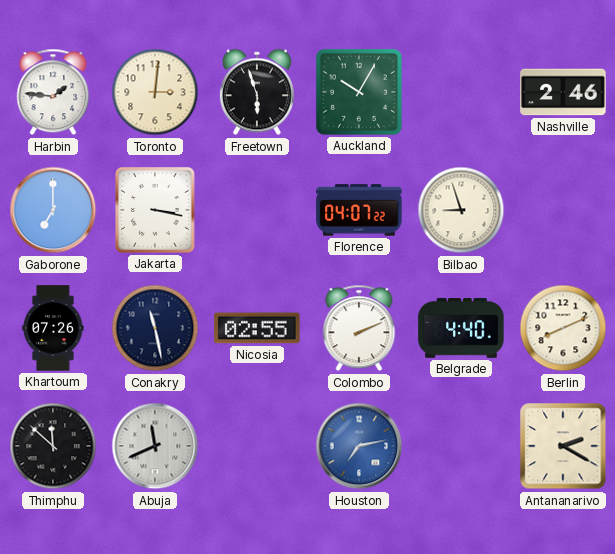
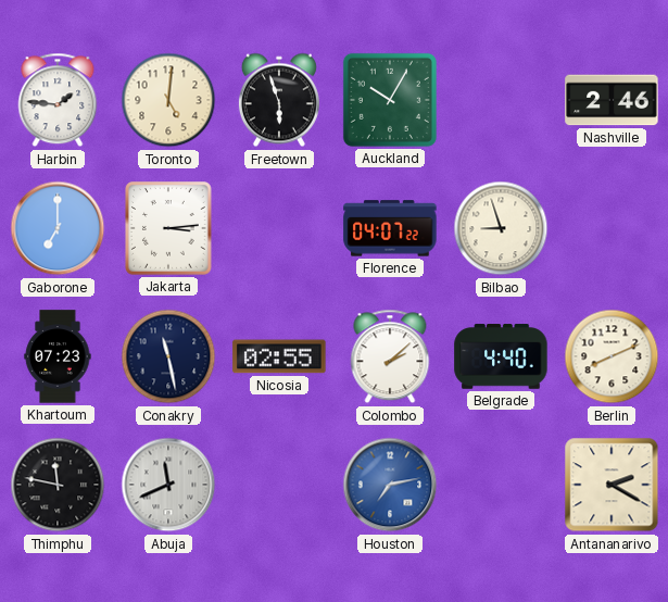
Toronto: 3:01 -> 5:01
Jakarta: 3:17 -> 3:14
Khartoum: 07:26 -> 07:23
Colombo: 2:11 -> 2:08
Thimphu: 11:52 -> 11:47
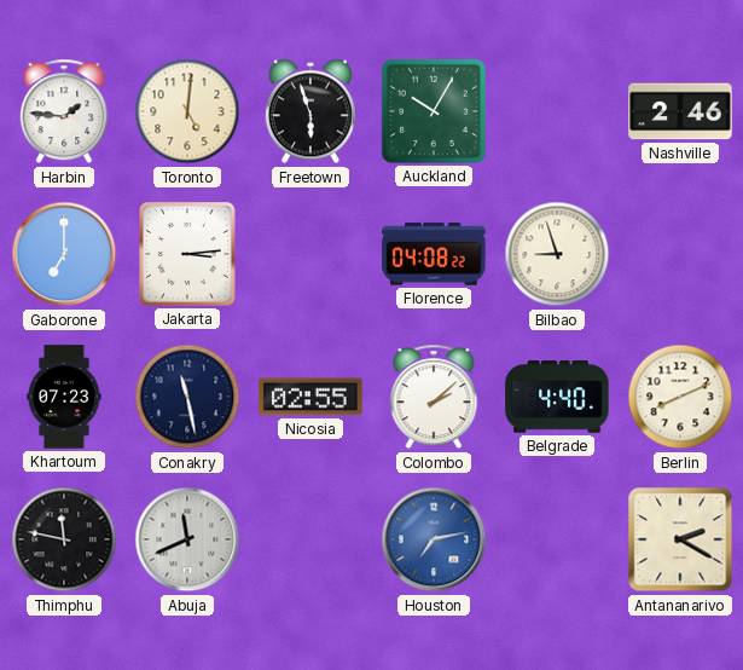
Florence: 04:07 -> 04:08
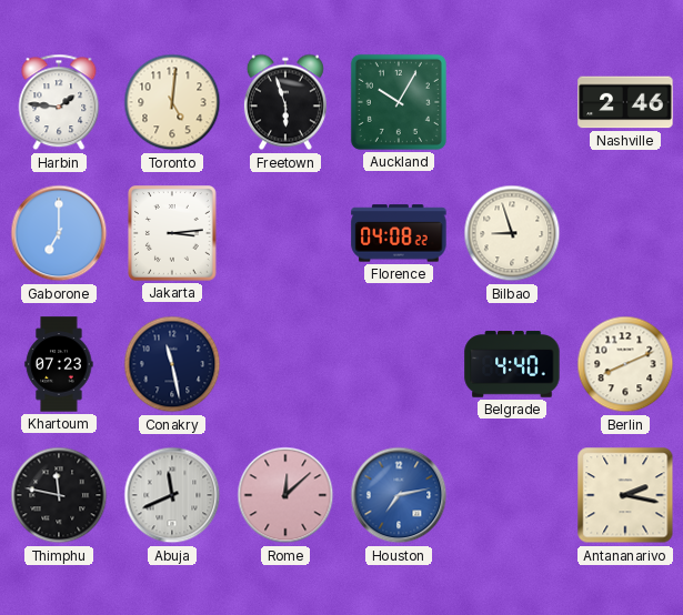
Nicosia: 02:55 -> none
Colombo: 2:08 -> none
Rome: none -> 12:08
Antananarivo: 2:20 -> 2:17
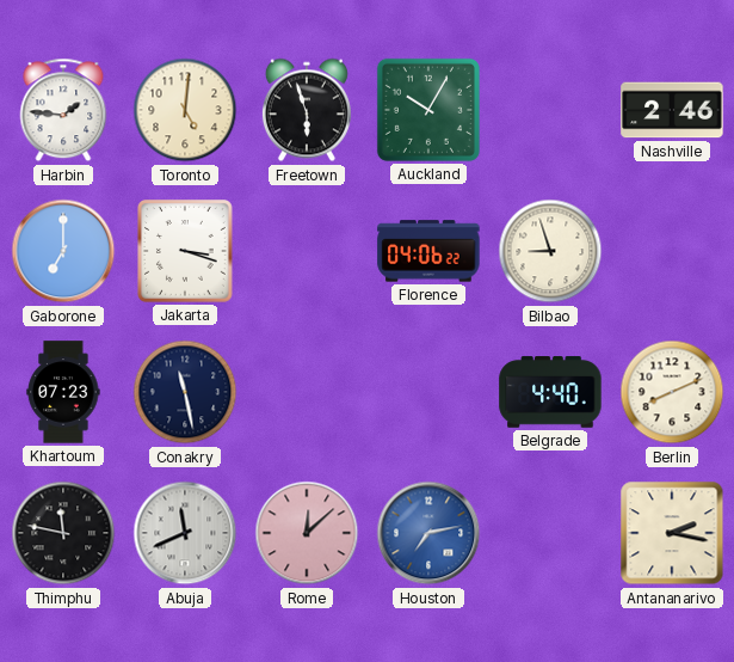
Jakarta: 3:14 -> 3:18
Florence: 04:08 -> 04:06
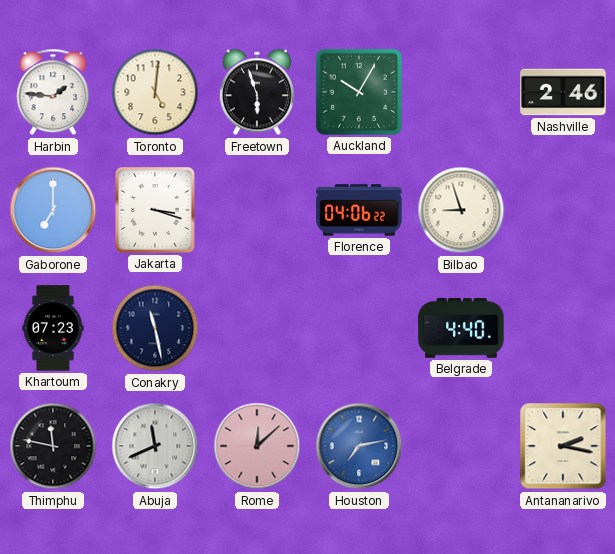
Berlin: 8:11 -> none
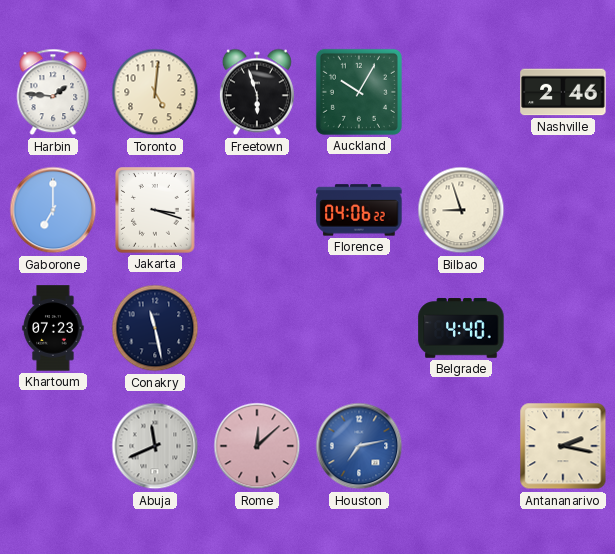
Thimphu: 11:47 -> none
